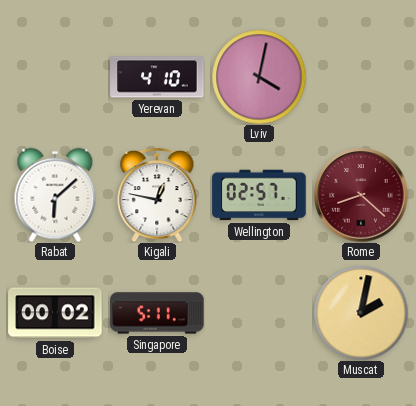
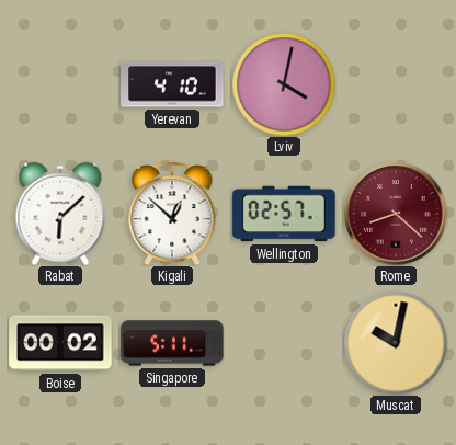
Kigali: 12:47 -> 12:52
Muscat: 2:02 -> 10:02
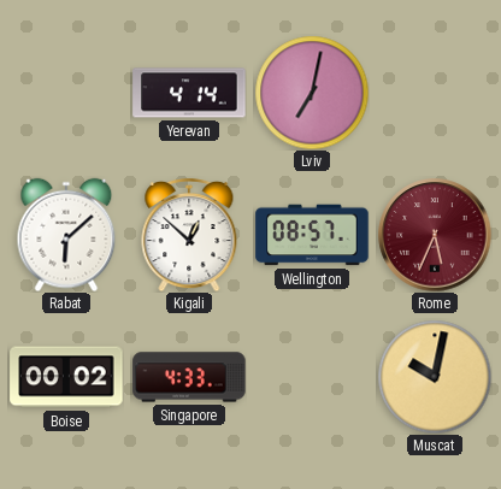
Yerevan: 4:10 -> 4:14
Lviv: 4:02 -> 7:02
Wellington: 02:57 -> 08:57
Rome: 8:22 -> 5:34
Singapore: 5:11 -> 4:33
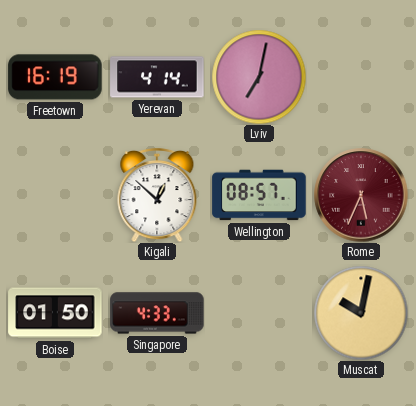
Freetown: none -> 16:19
Rabat: 6:08 -> none
Boise: 00:02 -> 01:50
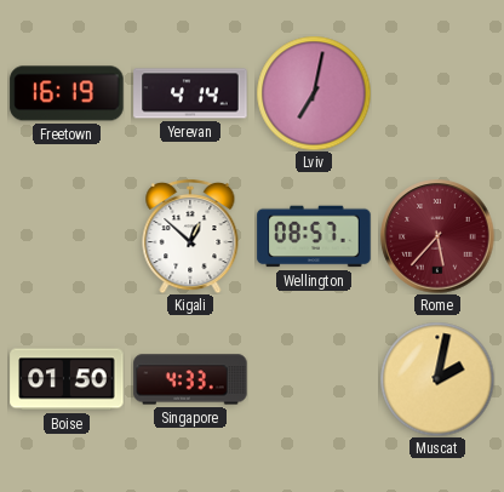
Rome: 5:34 -> 5:37
Muscat: 10:02 -> 2:02
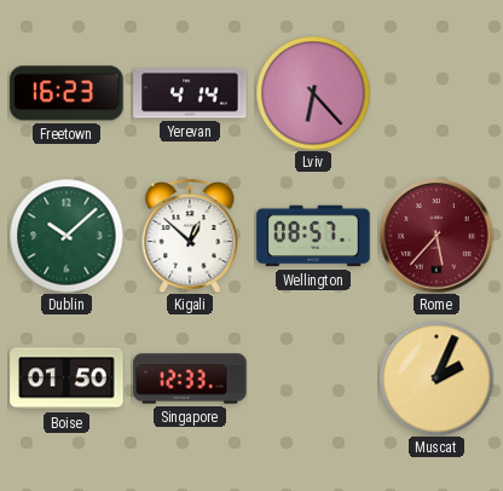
Freetown: 16:19 -> 16:23
Lviv: 7:02 -> 6:23
Dublin: none -> 10:08
Singapore: 4:33 -> 12:33
Muscat: 2:02 -> 2:04
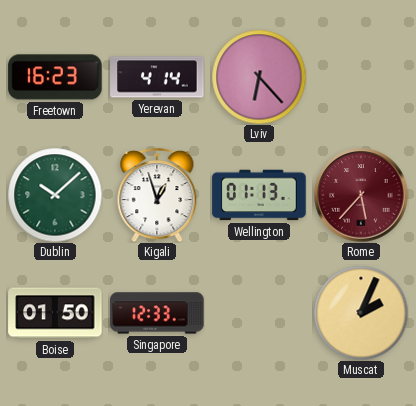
Kigali: 12:52 -> 12:57
Wellington: 08:57 -> 01:13
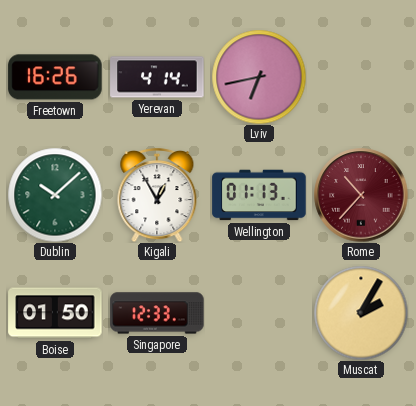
Freetown: 16:23 -> 16:26
Lviv: 6:23 -> 6:43
Kigali: 12:57 -> 12:55
Rome: 5:37 -> 10:37
Muscat: 2:04 -> 2:05
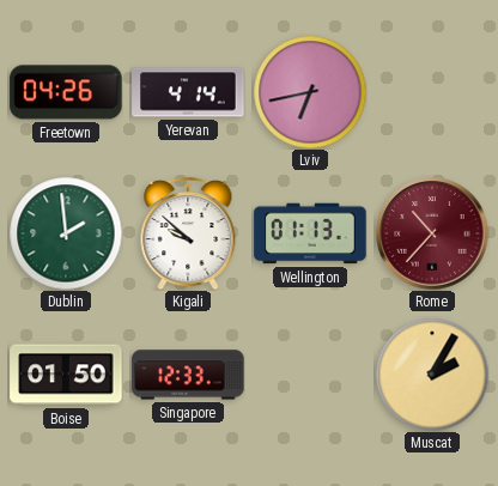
Freetown: 16:26 -> 04:26
Dublin: 10:08 -> 1:59
Kigali: 12:55 -> 9:52
